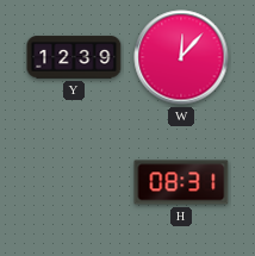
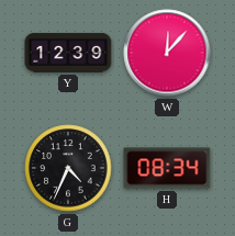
G: none -> 4:34
H: 08:31 -> 08:34
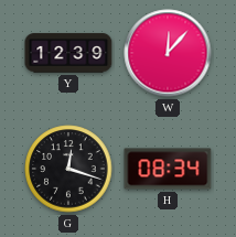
G: 4:34 -> 12:18
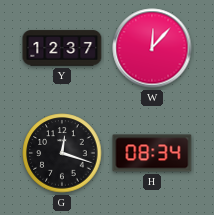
Y: 12:39 -> 12:37
